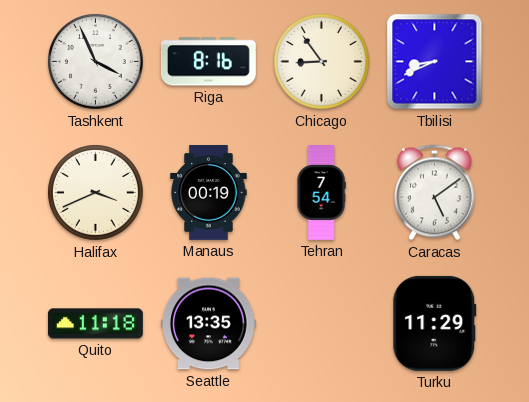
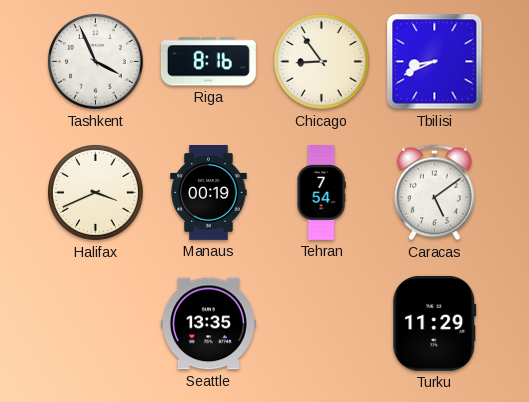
Quito: 11:18 -> none
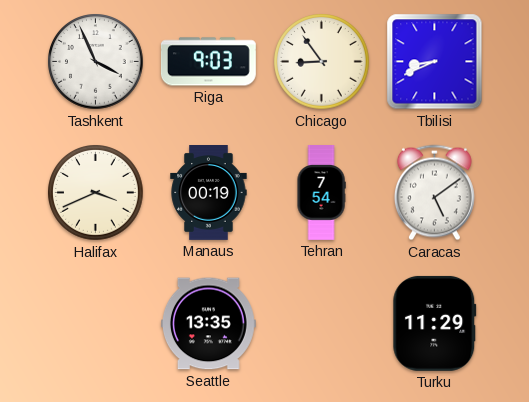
Riga: 8:16 -> 9:03
